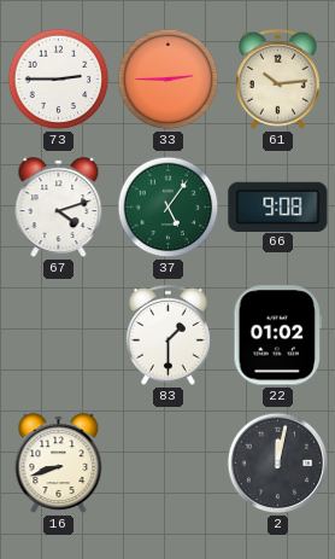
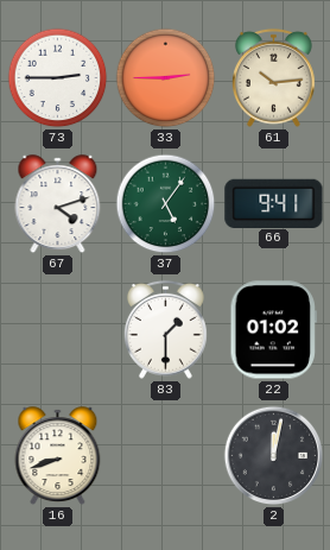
66: 9:08 -> 9:41
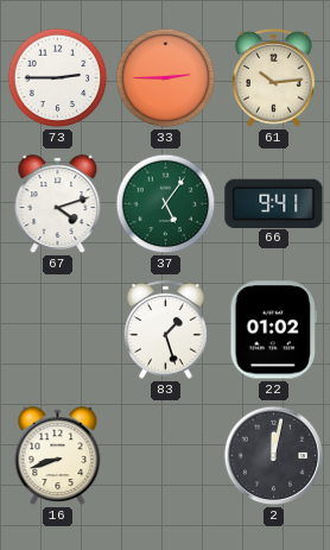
83: 1:30 -> 1:27
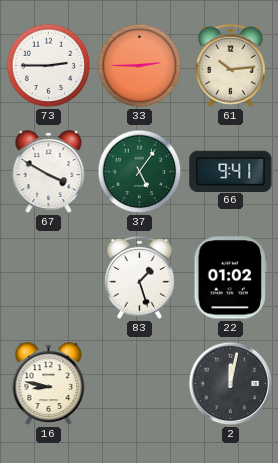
67: 4:12 -> 3:50
16: 8:42 -> 8:47
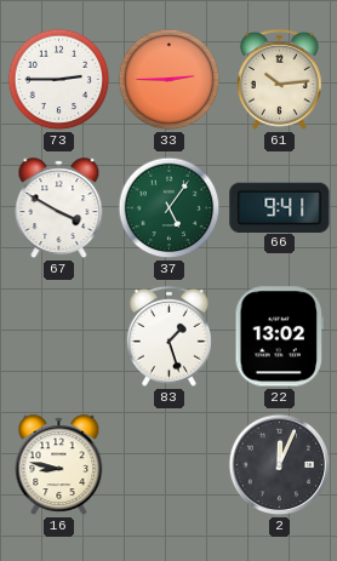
22: 01:02 -> 13:02
2: 12:02 -> 12:04
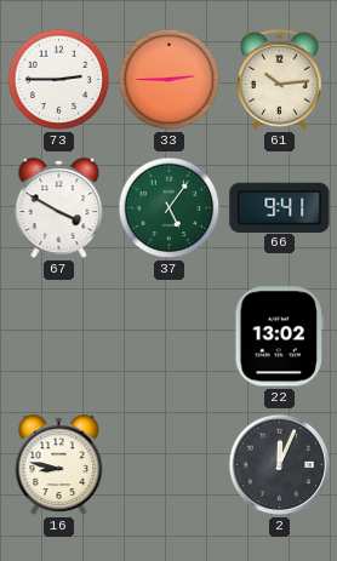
83: 1:27 -> none
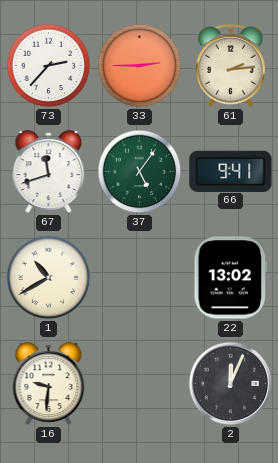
73: 2:45 -> 2:37
61: 10:14 -> 2:14
67: 3:50 -> 11:42
1: none -> 10:40
16: 8:47 -> 9:31
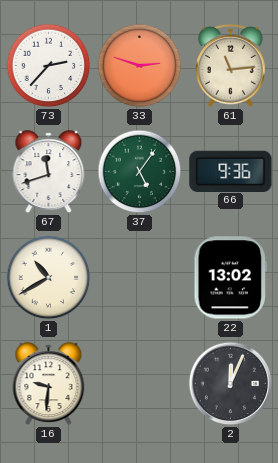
33: 2:45 -> 2:48
61: 2:14 -> 11:14
66: 9:41 -> 9:36
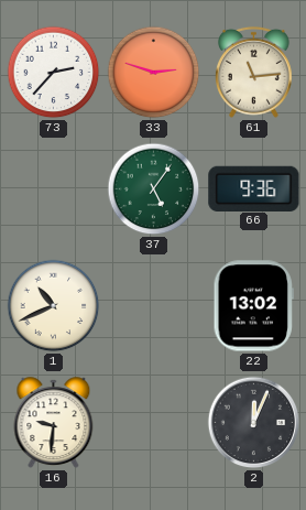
67: 11:42 -> none
1: 10:40 -> 10:41
